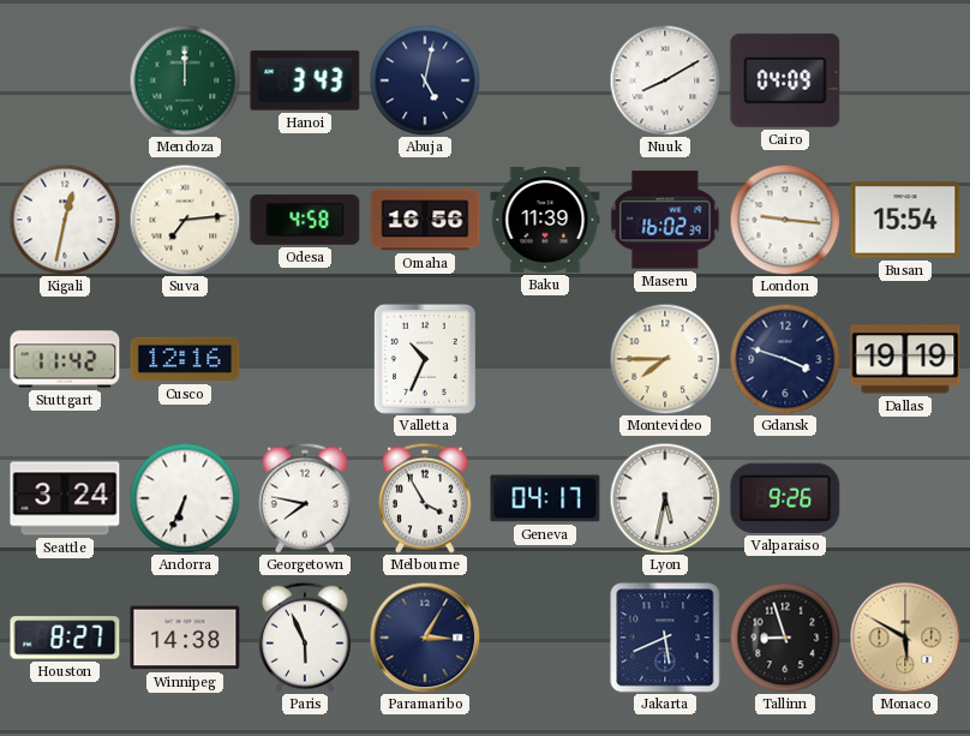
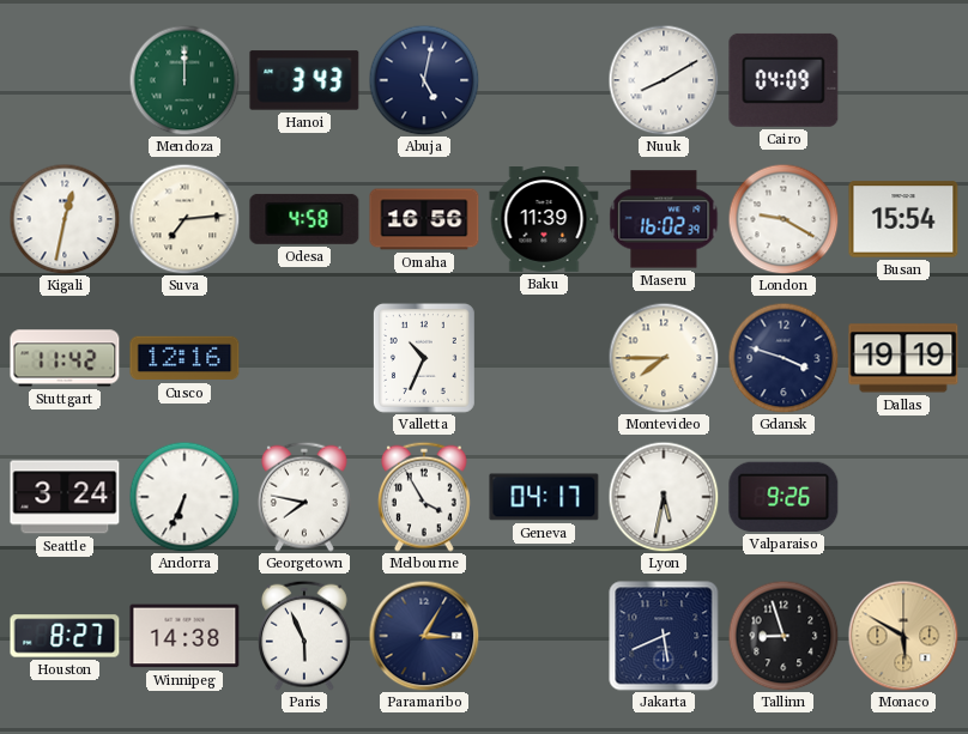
London: 9:16 -> 9:20
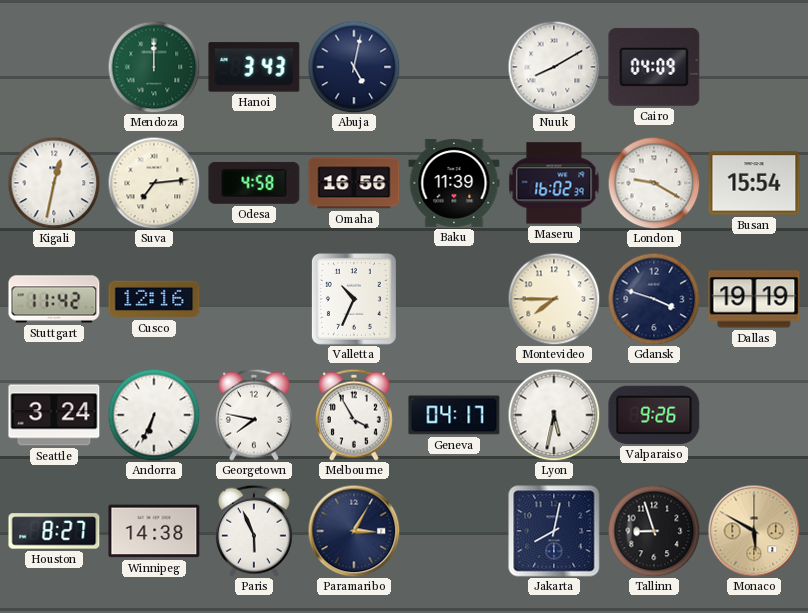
Jakarta: 5:41 -> 8:02
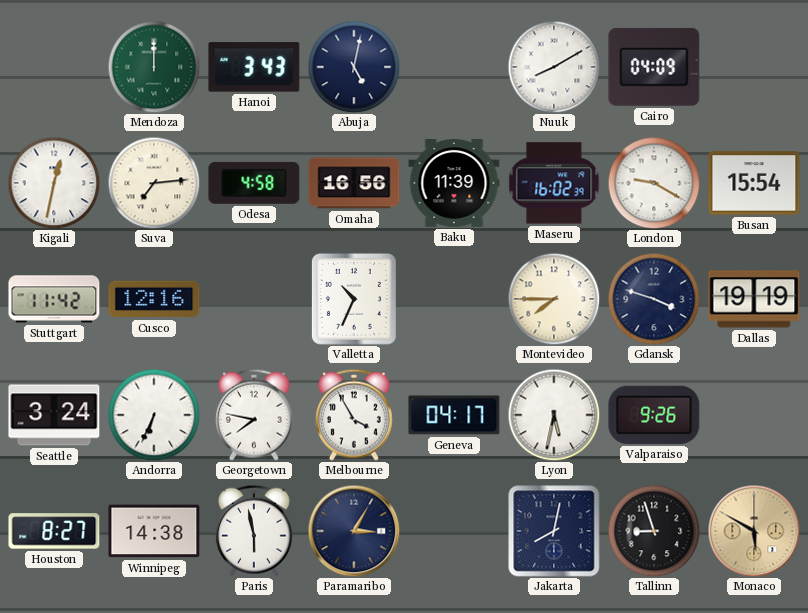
Paris: 5:56 -> 5:58
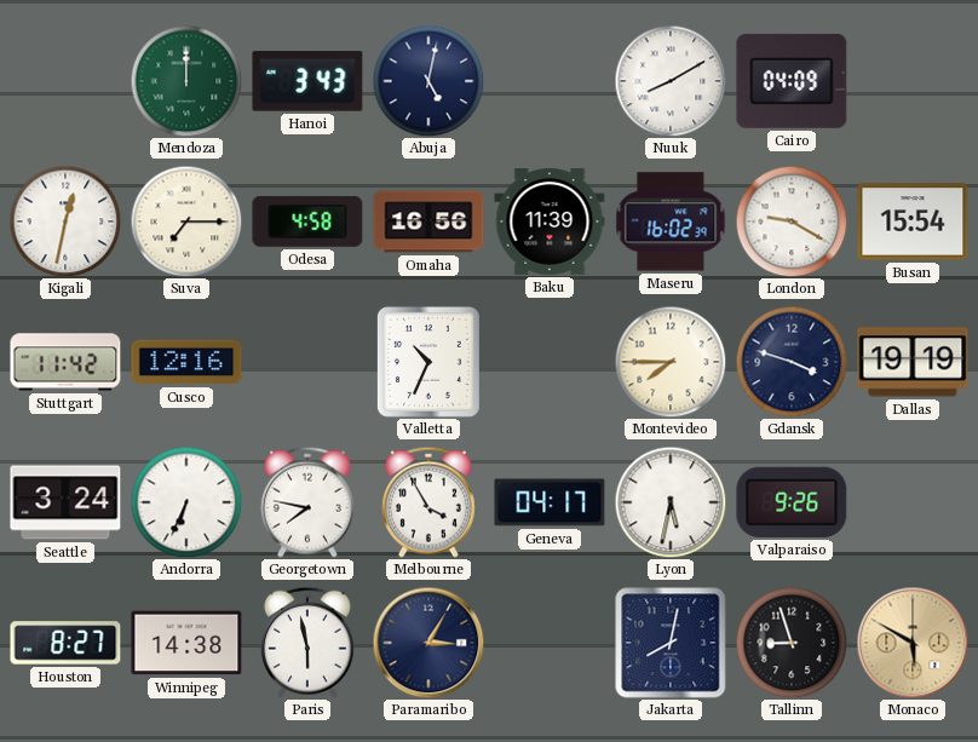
Suva: 7:14 -> 7:15
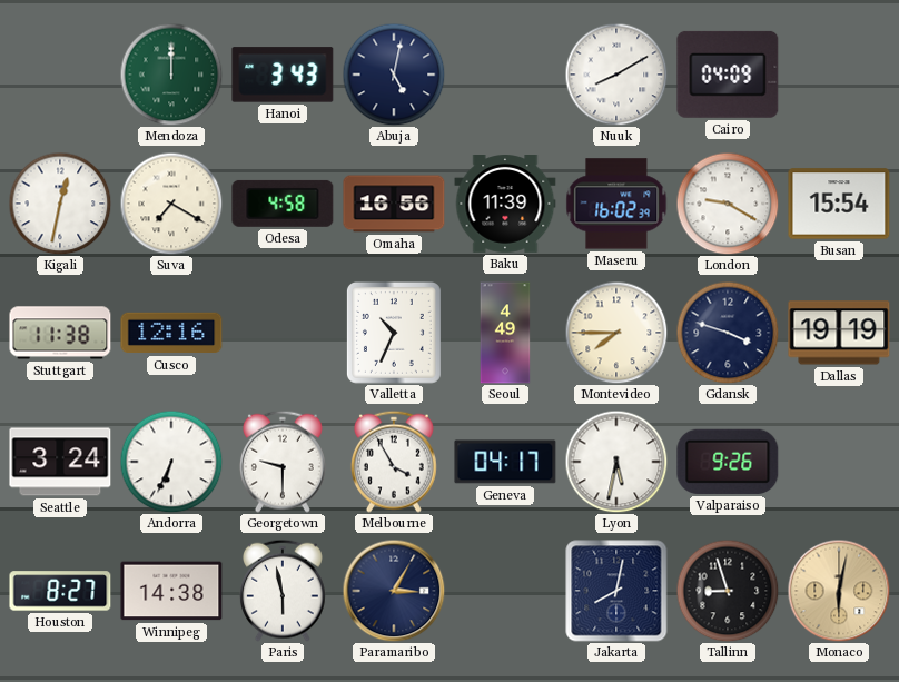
Suva: 7:15 -> 7:20
Stuttgart: 11:42 -> 11:38
Seoul: none -> 4:49
Georgetown: 7:47 -> 9:30
Monaco: 5:50 -> 6:02
